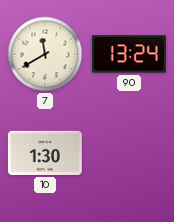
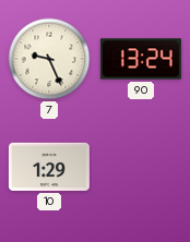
7: 11:40 -> 9:26
10: 1:30 -> 1:29
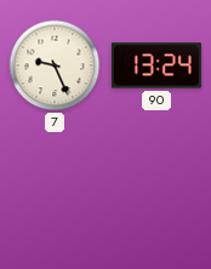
10: 1:29 -> none
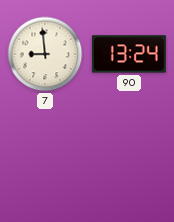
7: 9:26 -> 8:59
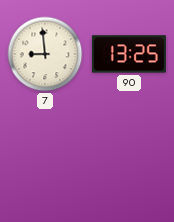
90: 13:24 -> 13:25
